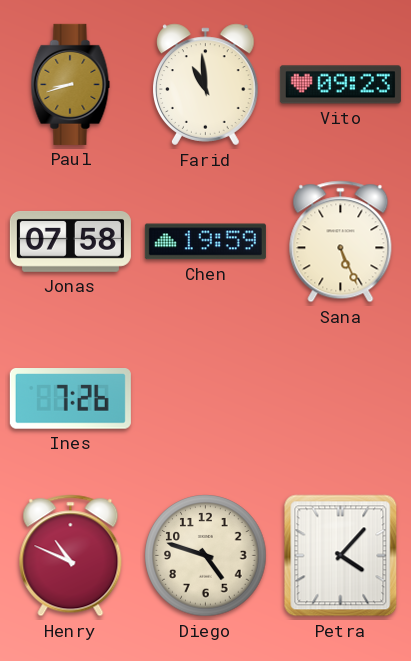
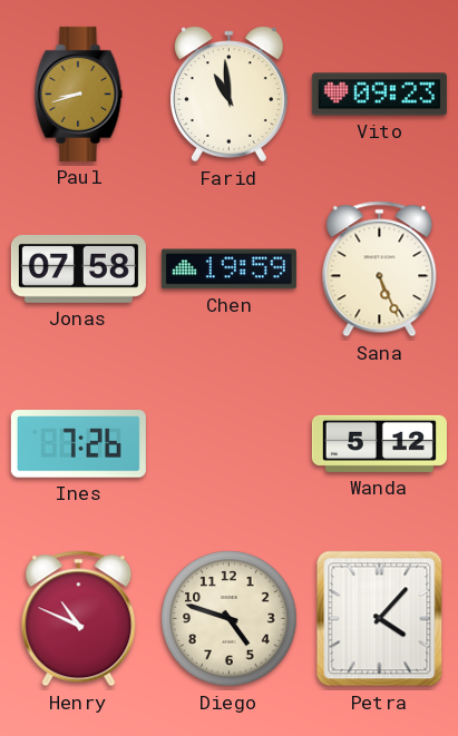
Wanda: none -> 5:12
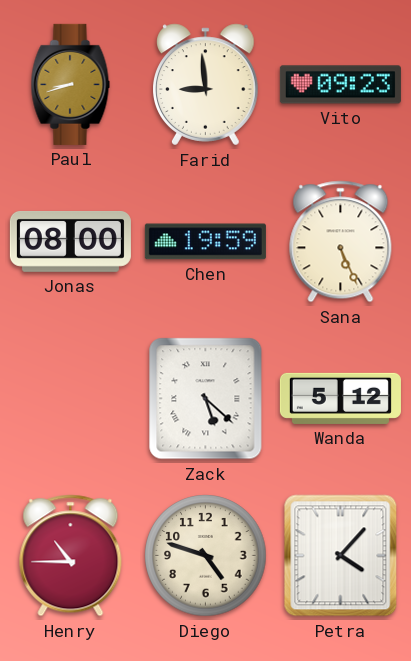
Farid: 10:59 -> 8:59
Jonas: 07:58 -> 08:00
Ines: 7:26 -> none
Zack: none -> 5:22
Henry: 10:49 -> 10:45
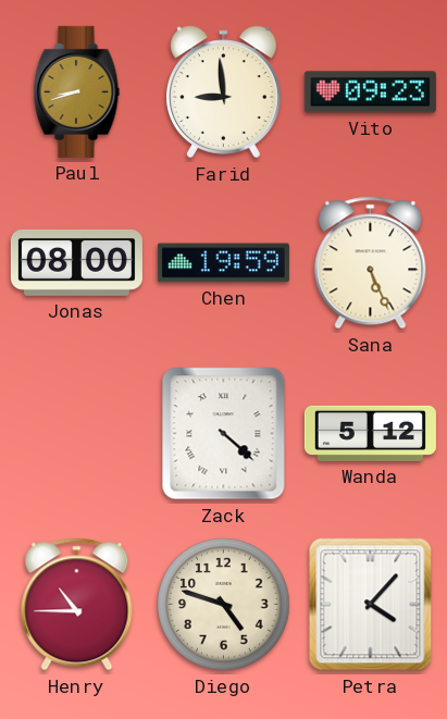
Zack: 5:22 -> 4:22
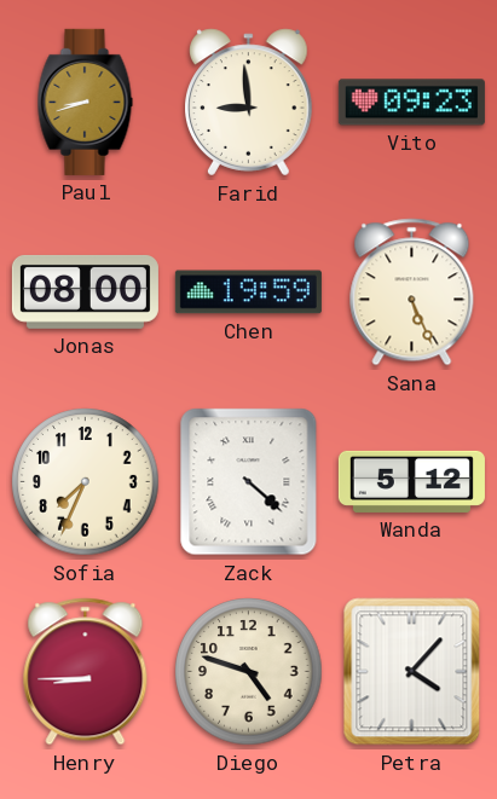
Sofia: none -> 7:34
Henry: 10:45 -> 8:45
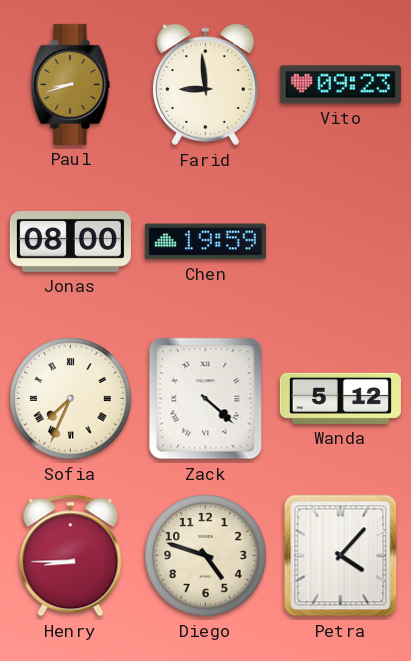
Sana: 5:26 -> none
Sofia numerals: Arabic -> Roman
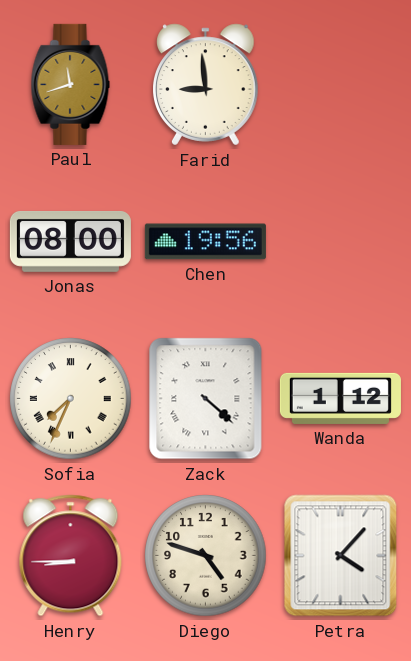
Paul: 8:42 -> 11:42
Vito: 09:23 -> none
Chen: 19:59 -> 19:56
Wanda: 5:12 -> 1:12
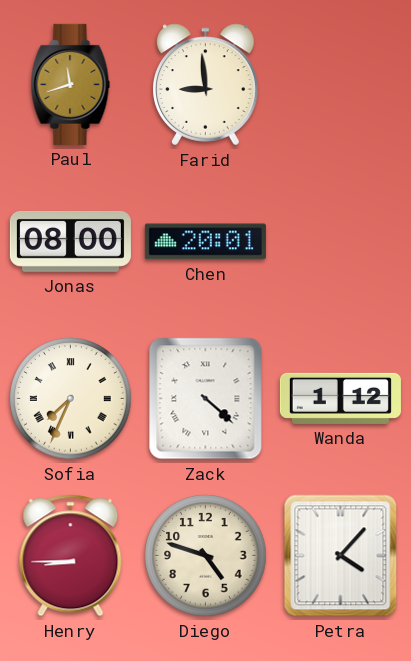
Chen: 19:56 -> 20:01
